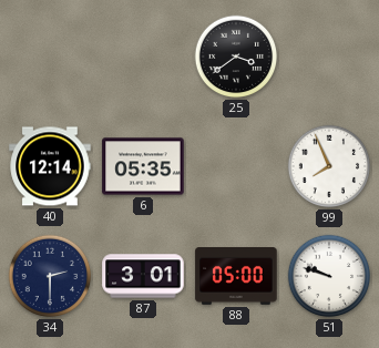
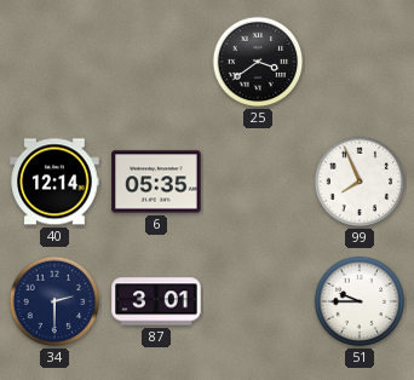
88: 05:00 -> none
51: 9:48 -> 9:45
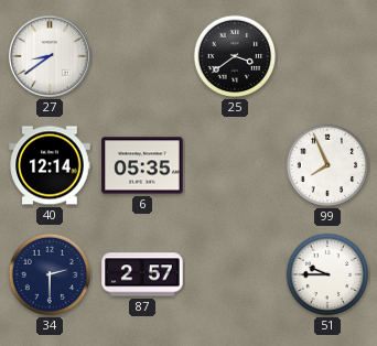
27: none -> 8:39
87: 3:01 -> 2:57
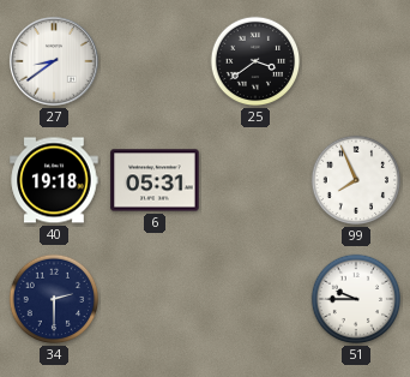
40: 12:14 -> 19:18
6: 05:35 -> 05:31
87: 2:57 -> none
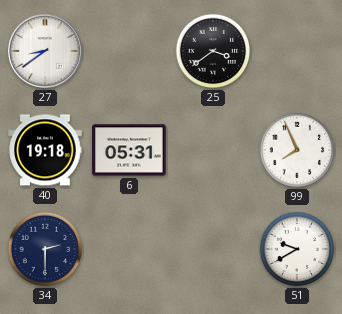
51: 9:45 -> 9:40
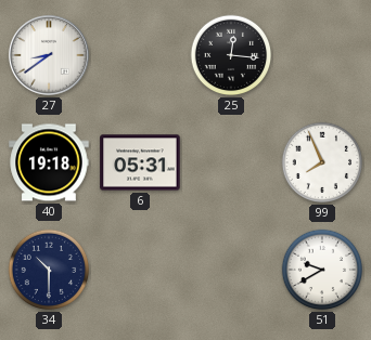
25: 3:39 -> 12:16
34: 2:30 -> 10:30
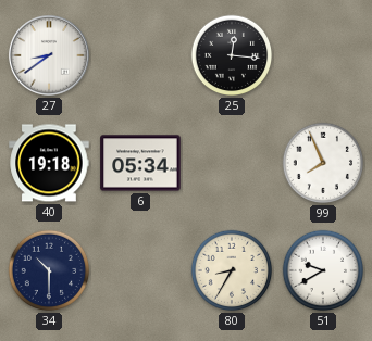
6: 05:31 -> 05:34
80: none -> 8:35
